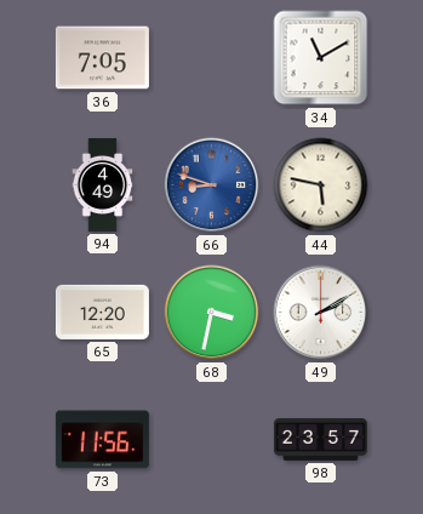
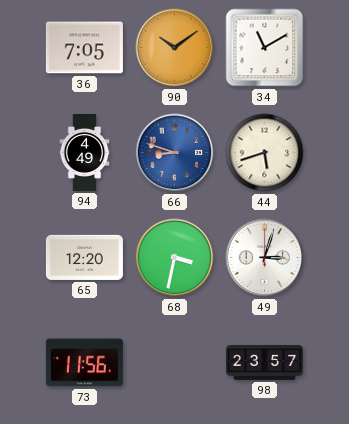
90: none -> 10:09
44: 5:47 -> 5:42
49: 2:10 -> 3:03
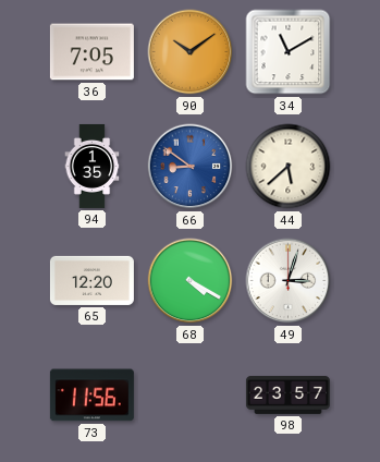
94: 4:49 -> 1:35
66: 8:48 -> 8:51
44: 5:42 -> 5:38
68: 3:32 -> 4:20
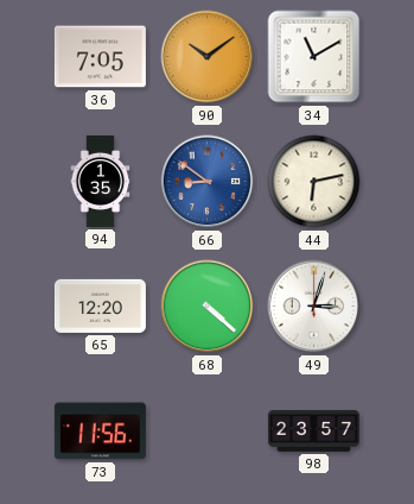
44: 5:38 -> 6:13
68: 4:20 -> 4:22
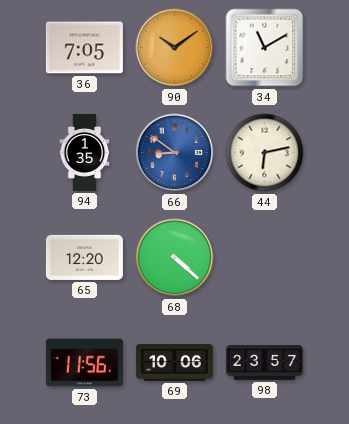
49: 3:03 -> none
69: none -> 10:06
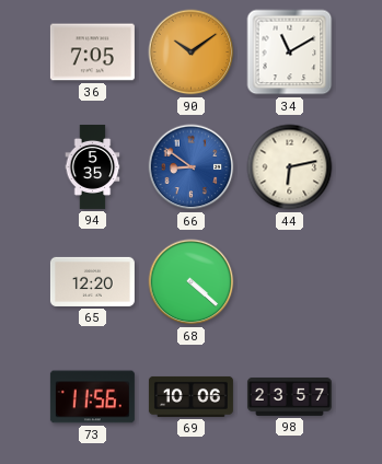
94: 1:35 -> 5:35
